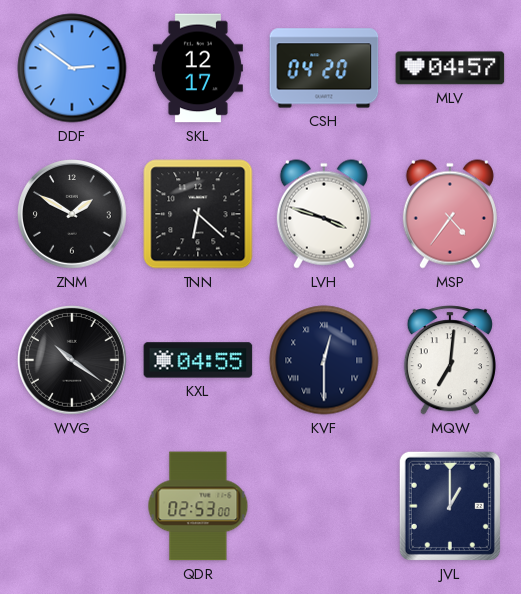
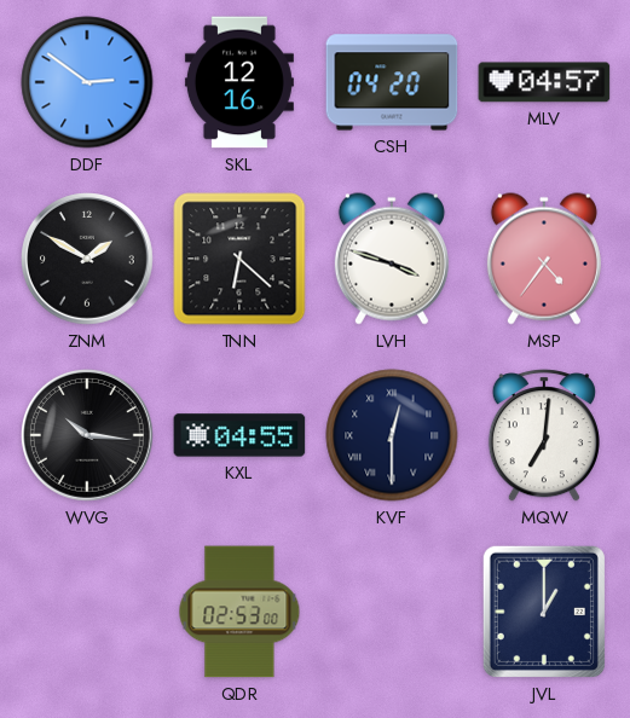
SKL: 12:17 -> 12:16
WVG: 10:21 -> 10:16
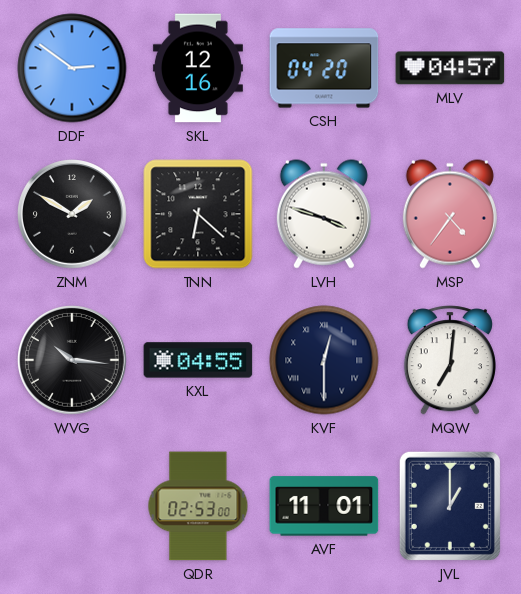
AVF: none -> 11:01
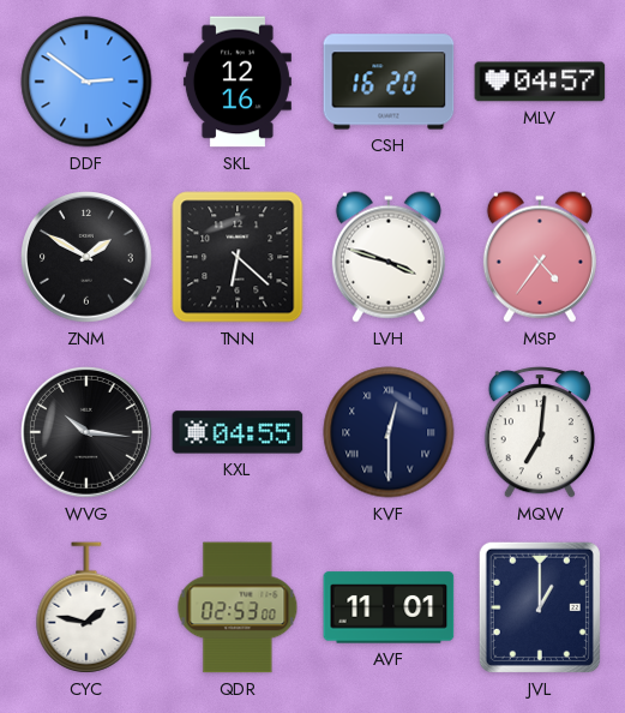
CSH: 04:20 -> 16:20
CYC: none -> 1:47
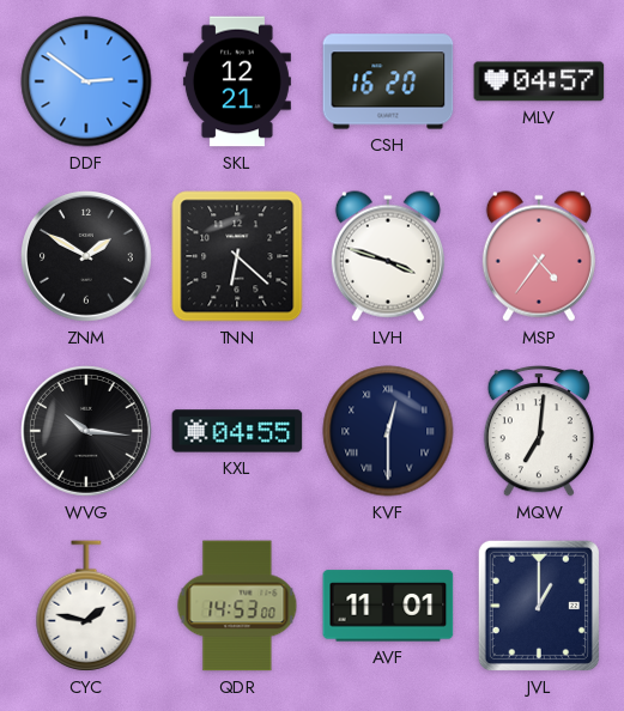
SKL: 12:16 -> 12:21
QDR: 02:53 -> 14:53
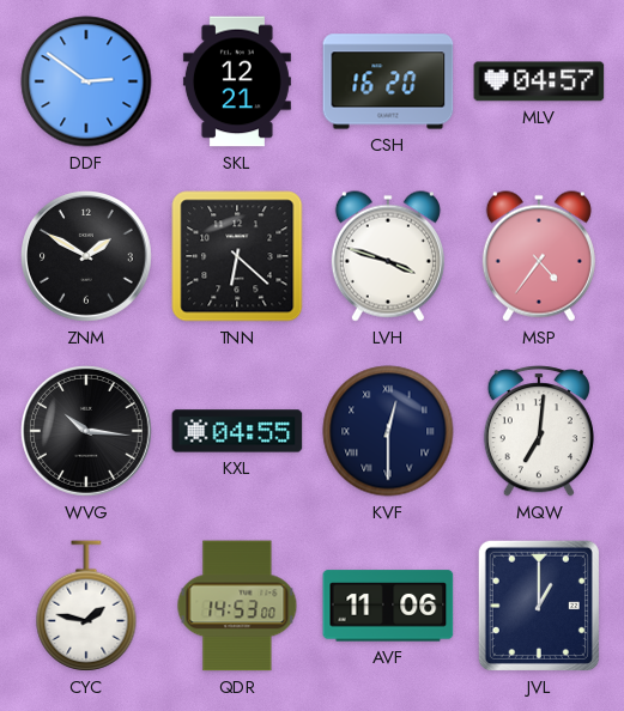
AVF: 11:01 -> 11:06
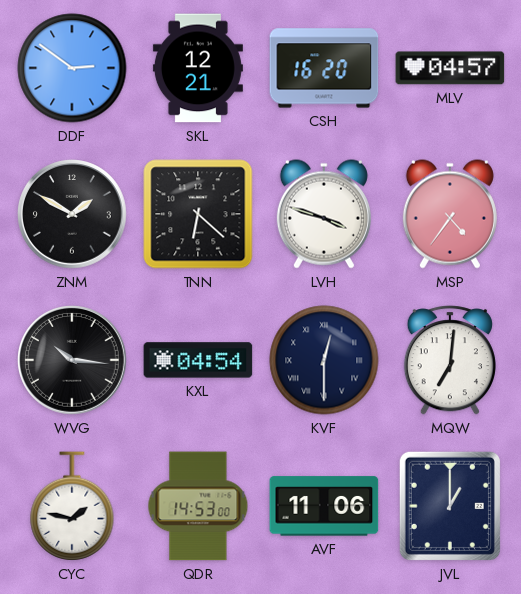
KXL: 04:55 -> 04:54
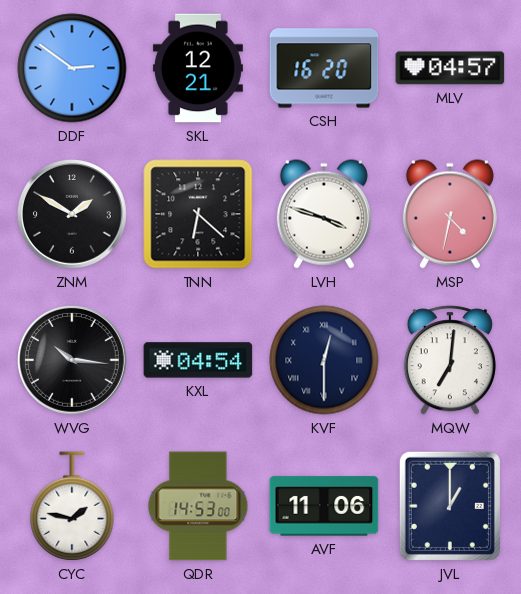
MSP: 4:36 -> 4:32
